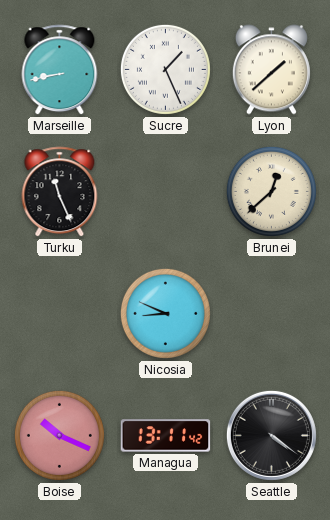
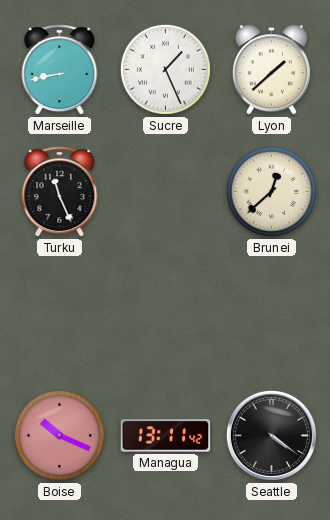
Nicosia: 8:49 -> none
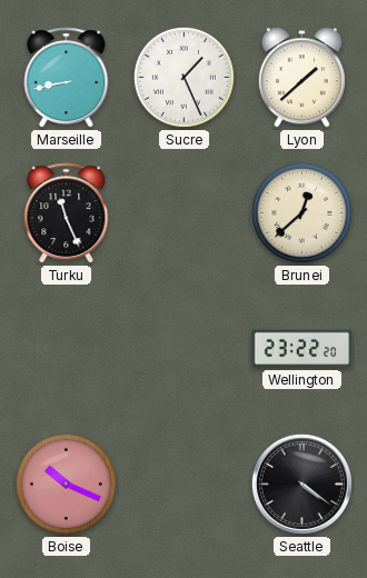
Wellington: none -> 23:22
Managua: 13:11 -> none
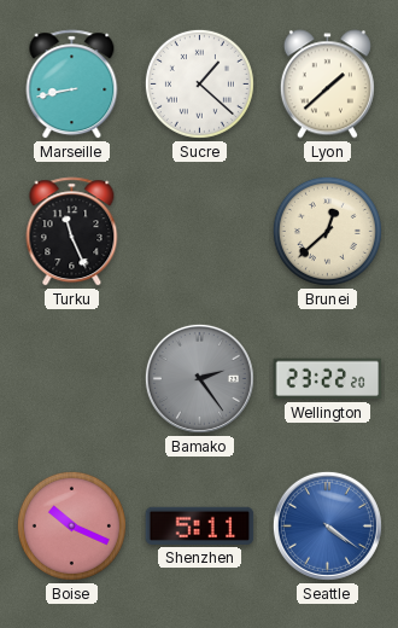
Sucre: 1:26 -> 1:22
Bamako: none -> 2:24
Shenzhen: none -> 5:11
Seattle dial: black -> blue
